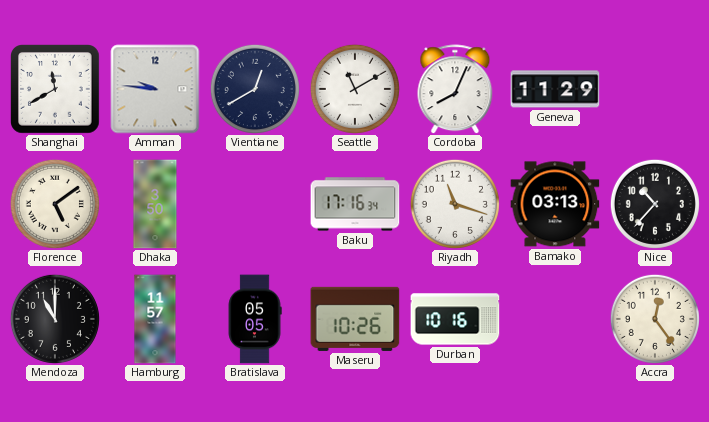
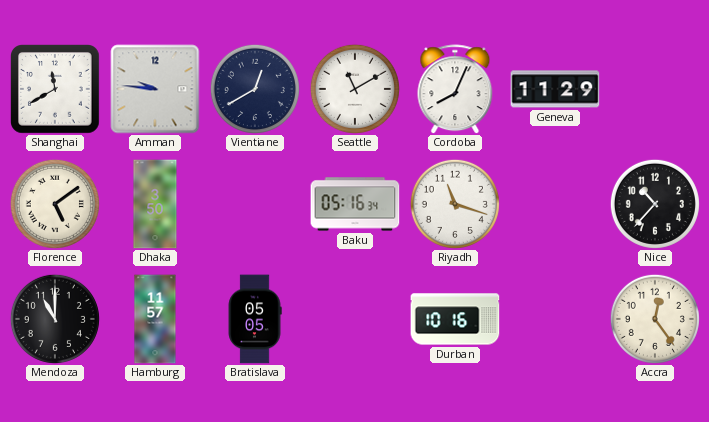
Baku: 17:16 -> 05:16
Bamako: 03:13 -> none
Maseru: 10:26 -> none
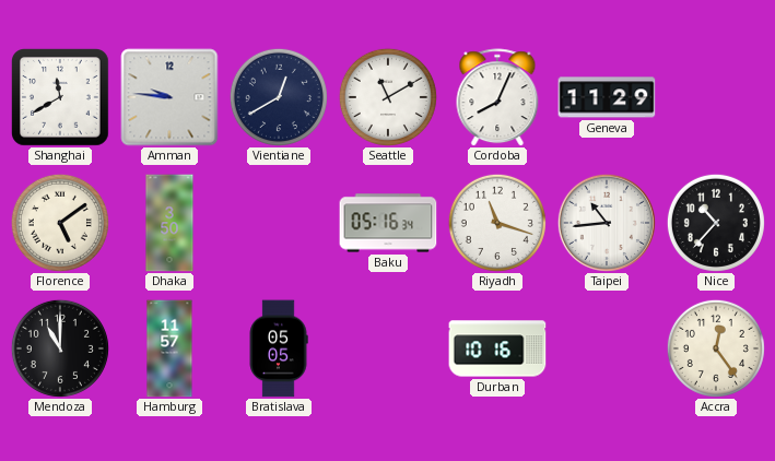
Taipei: none -> 10:44
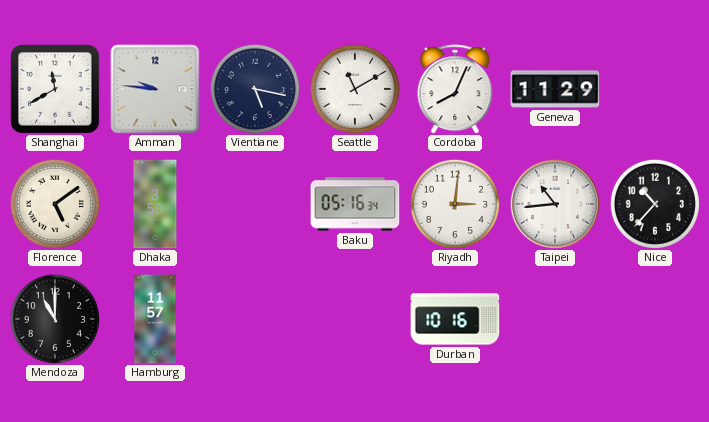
Vientiane: 12:40 -> 5:17
Riyadh: 11:18 -> 3:01
Bratislava: 05:05 -> none
Accra: 12:24 -> none
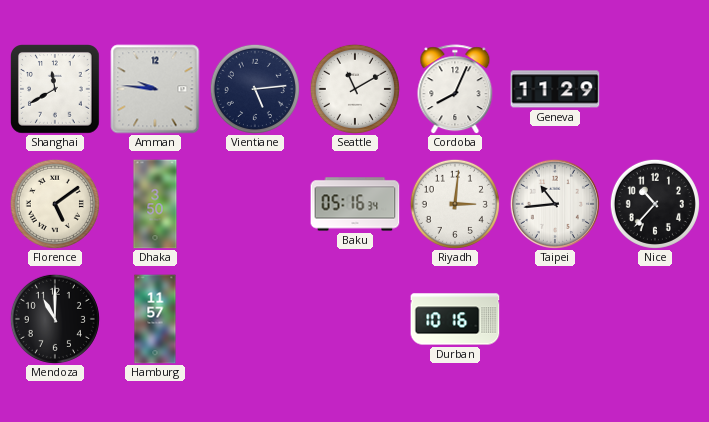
Vientiane: 5:17 -> 5:14
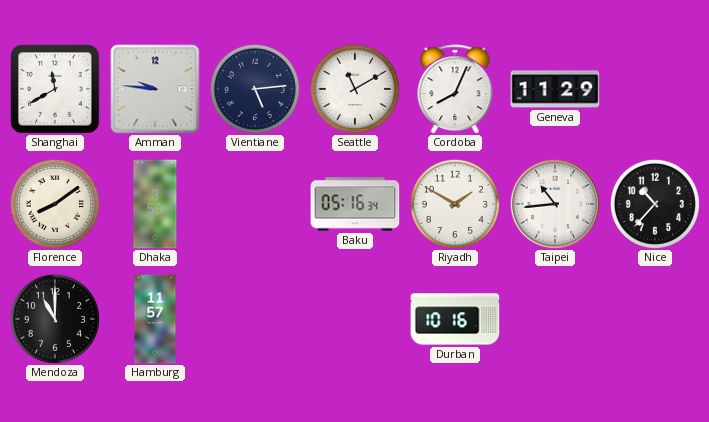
Florence: 5:09 -> 8:09
Riyadh: 3:01 -> 1:50
